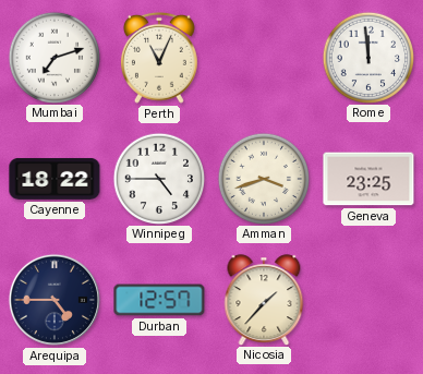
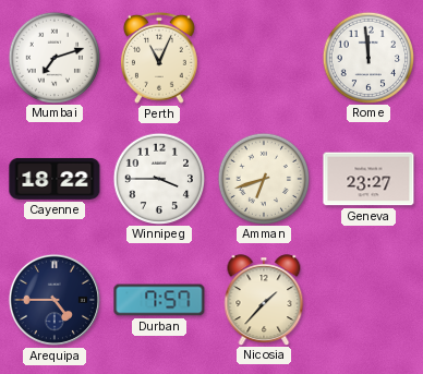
Winnipeg: 4:45 -> 3:45
Amman: 3:42 -> 6:42
Geneva: 23:25 -> 23:27
Durban: 12:57 -> 7:57
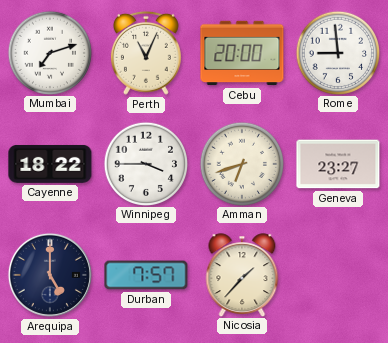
Cebu: none -> 20:00
Rome: 11:59 -> 8:59
Arequipa: 4:45 -> 5:00
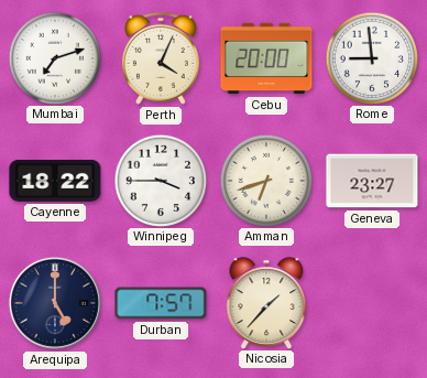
Perth: 11:04 -> 4:04
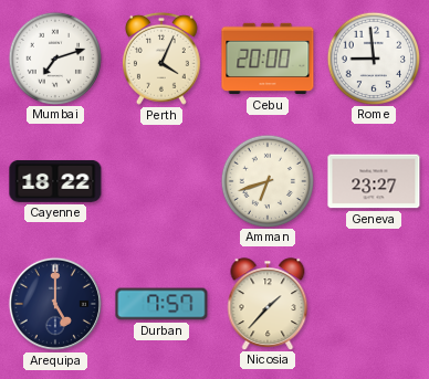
Winnipeg: 3:45 -> none
